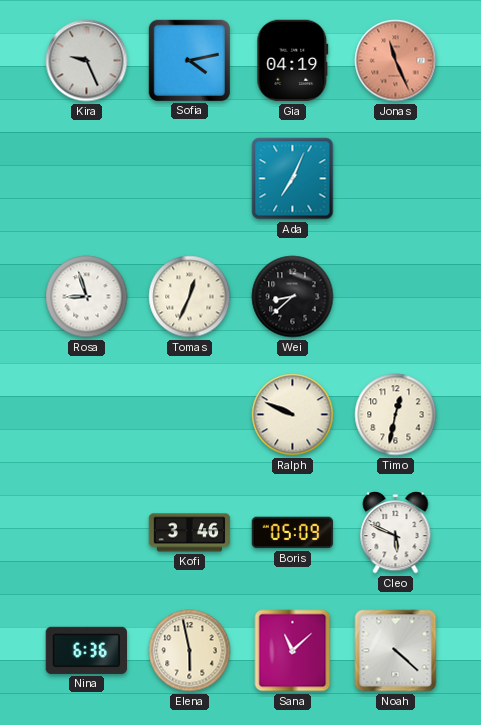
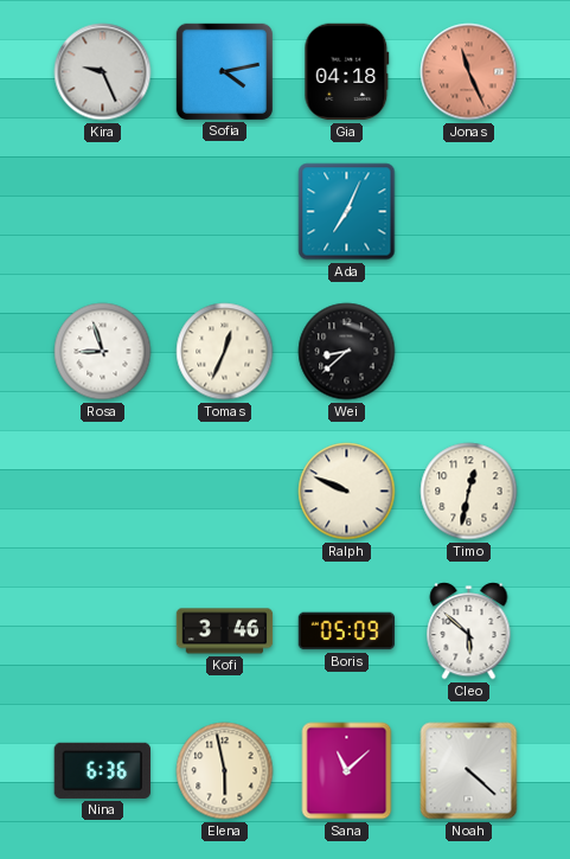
Gia: 04:19 -> 04:18
Cleo: 5:49 -> 5:52
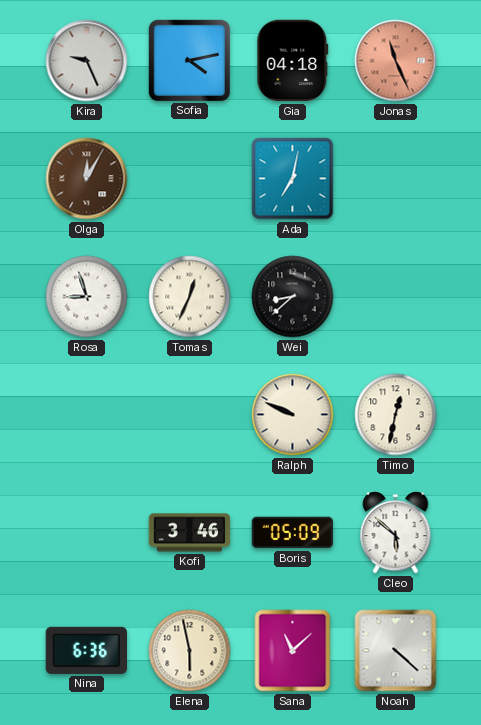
Olga: none -> 12:05
Ada: 7:04 -> 7:02
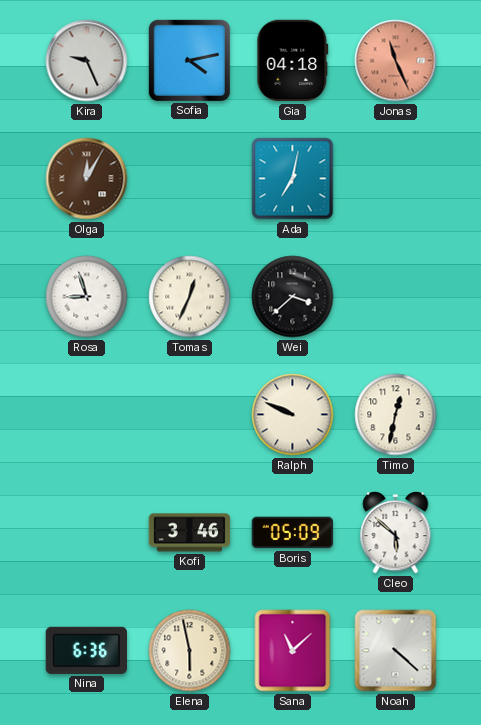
Wei: 8:38 -> 3:38
